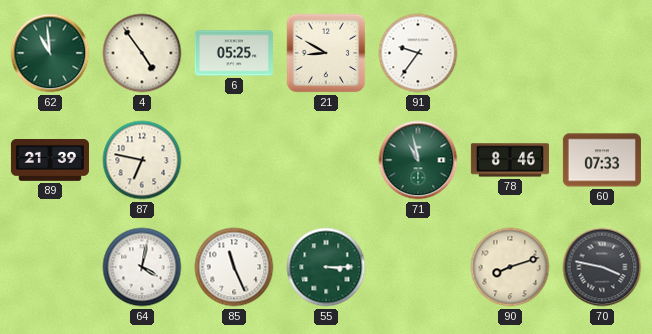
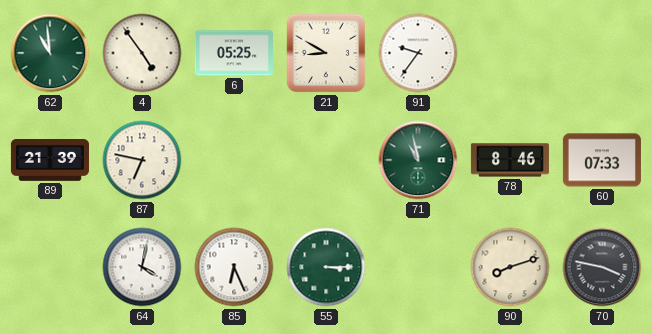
85: 11:26 -> 6:26
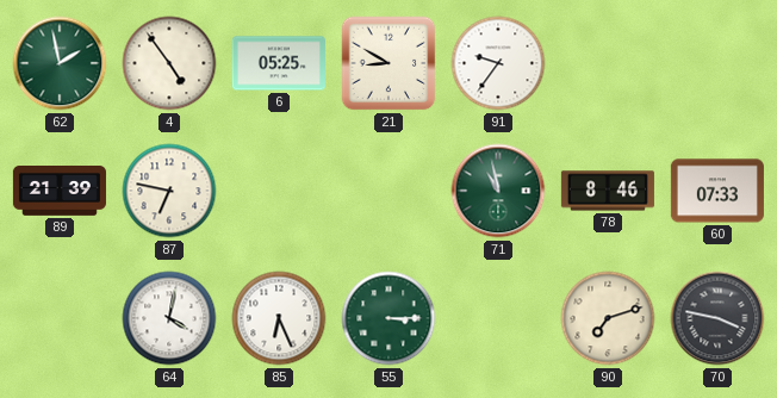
62: 10:59 -> 1:58
90: 8:12 -> 7:12
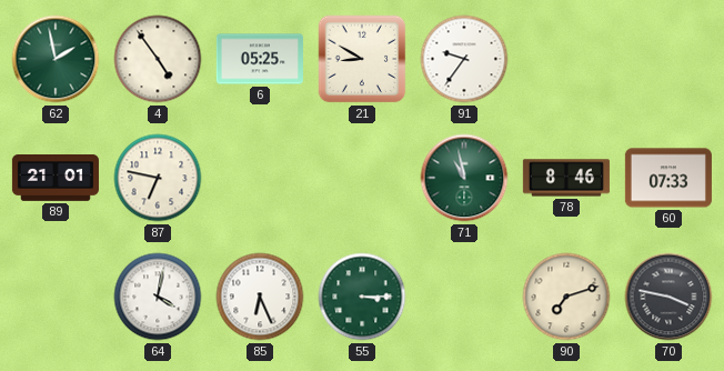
89: 21:39 -> 21:01
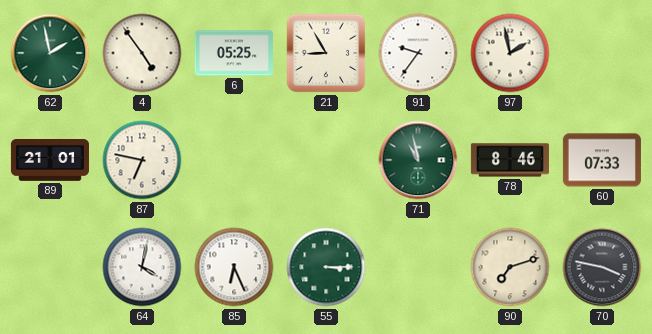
21: 8:50 -> 8:55
97: none -> 1:58
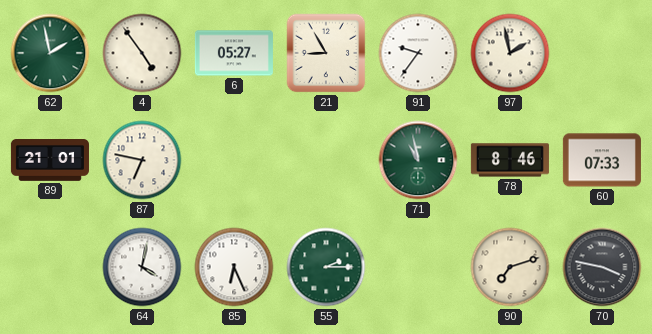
6: 05:25 -> 05:27
55: 3:15 -> 2:15
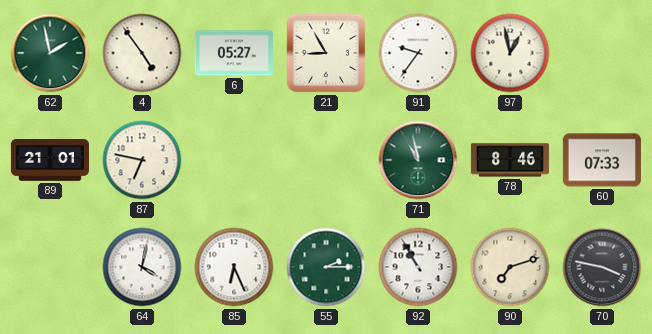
97: 1:58 -> 12:58
92: none -> 10:55
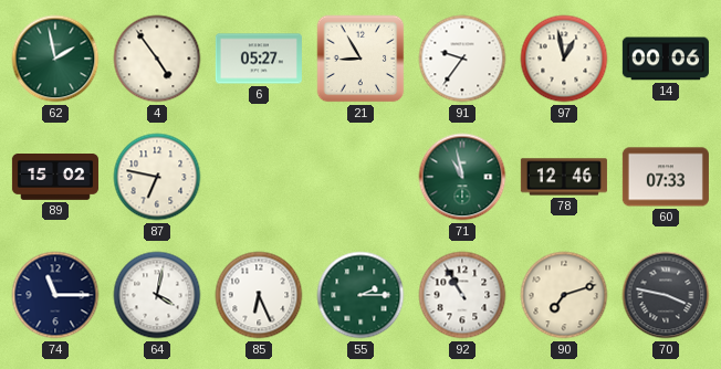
14: none -> 00:06
89: 21:01 -> 15:02
78: 8:46 -> 12:46
74: none -> 11:15
